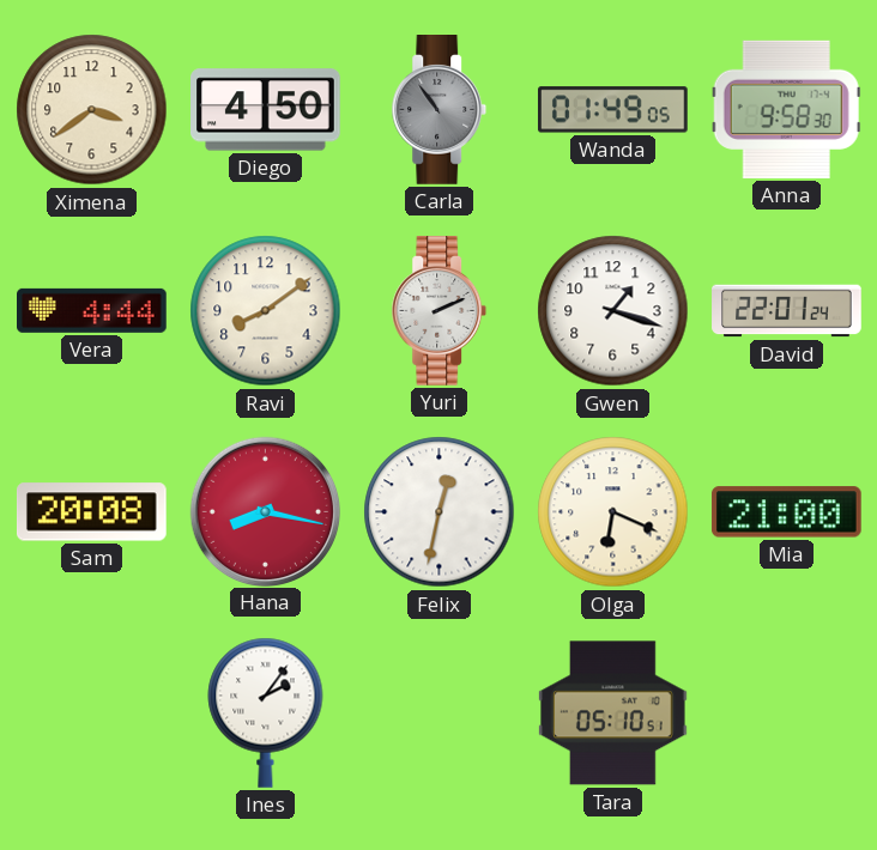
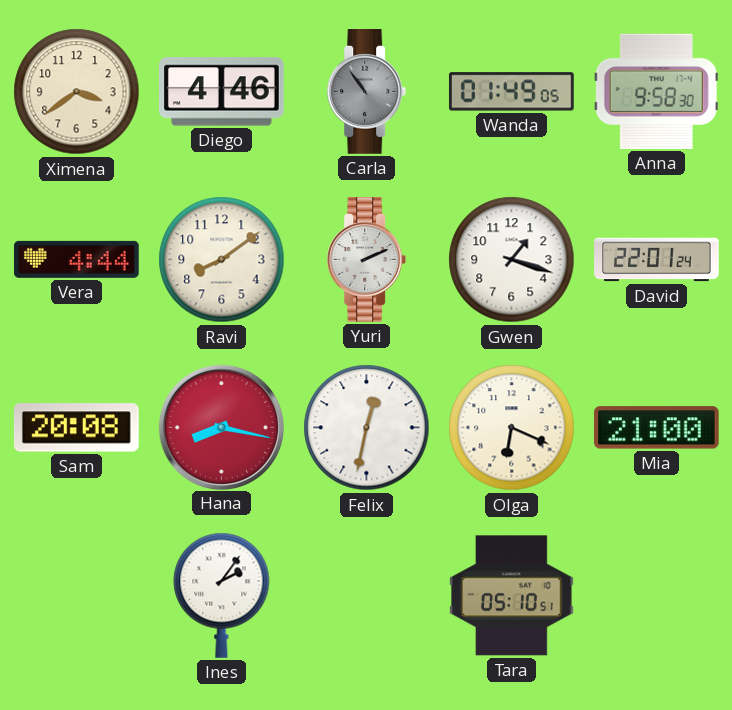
Diego: 4:50 -> 4:46
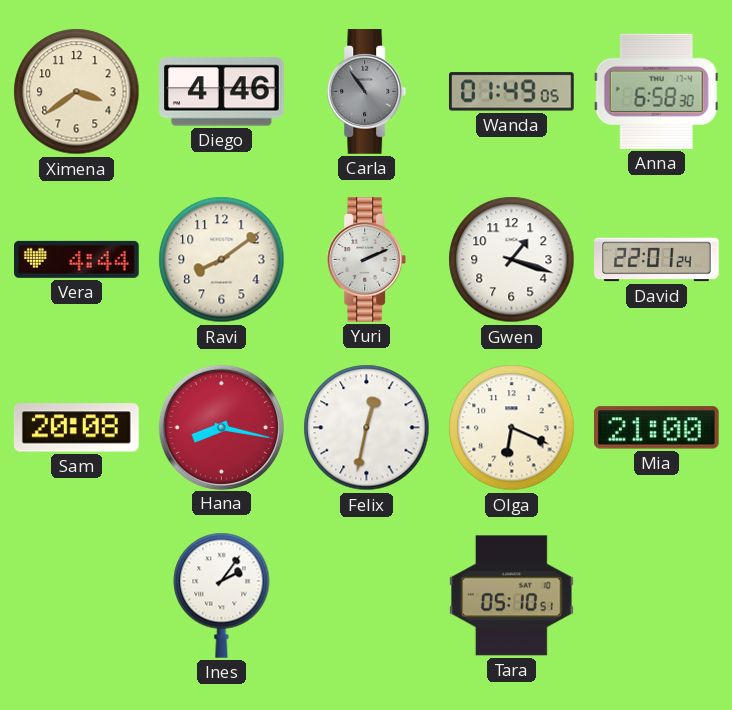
Anna: 9:58 -> 6:58
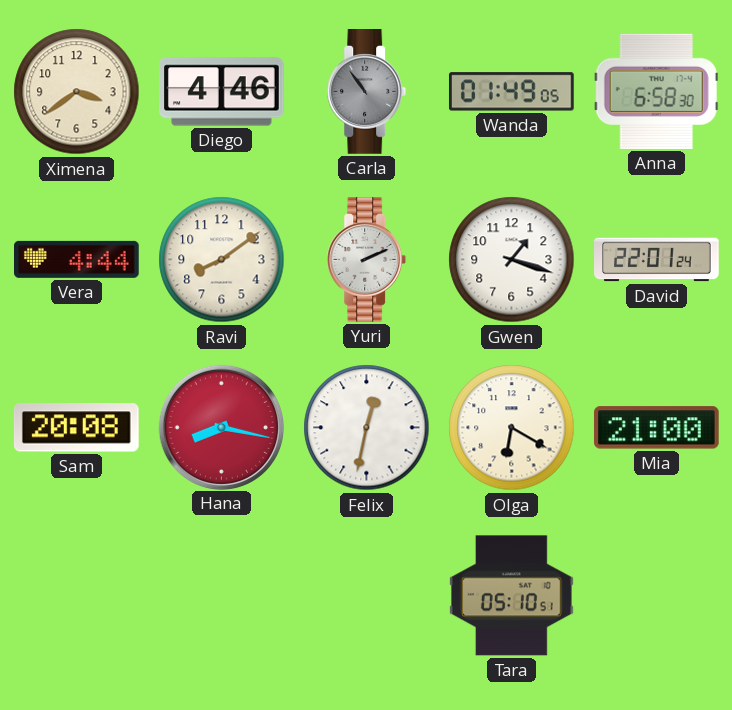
Olga: 6:19 -> 6:20
Ines: 2:06 -> none
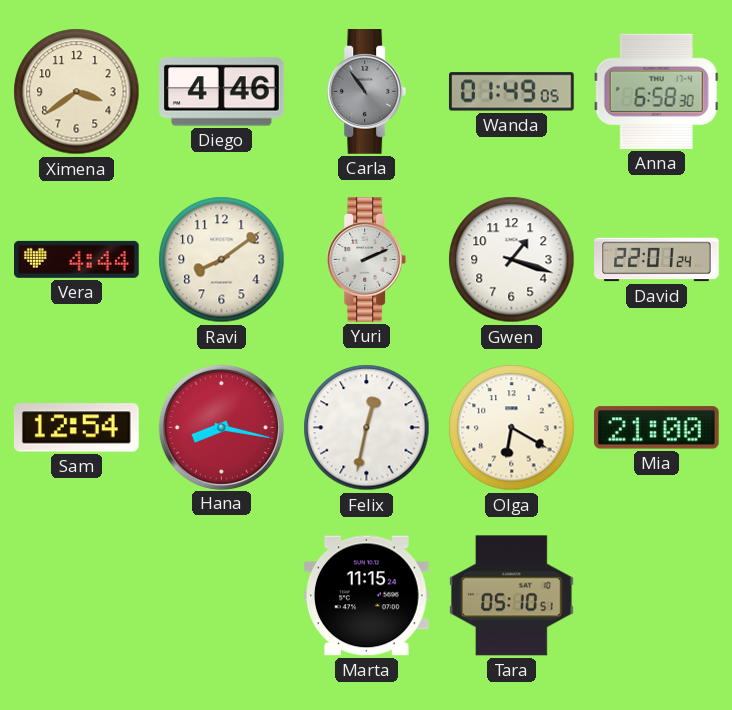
Sam: 20:08 -> 12:54
Marta: none -> 11:15
